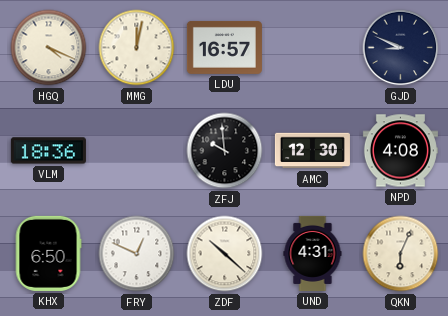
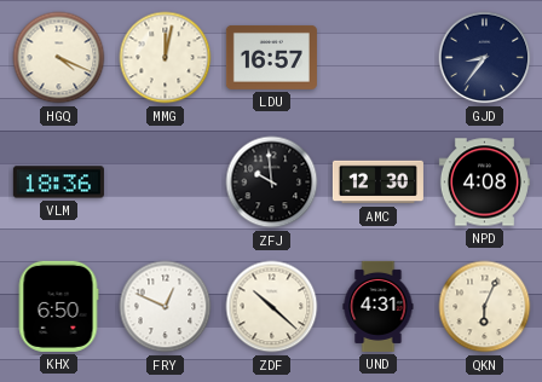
GJD: 8:49 -> 8:36
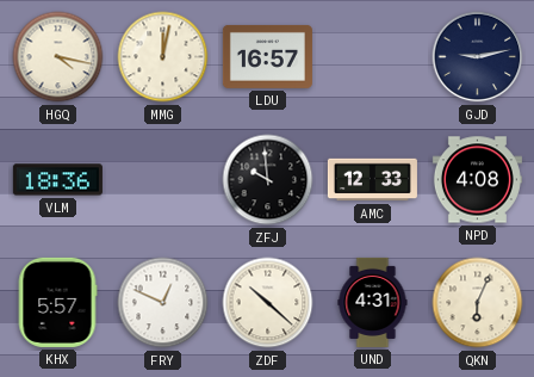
HGQ: 4:19 -> 4:17
GJD: 8:36 -> 9:13
AMC: 12:30 -> 12:33
KHX: 6:50 -> 5:57
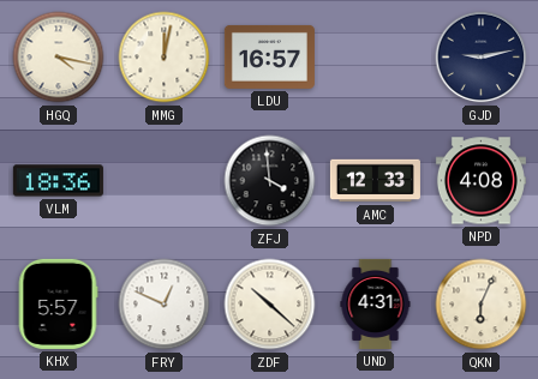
ZFJ: 9:59 -> 3:59
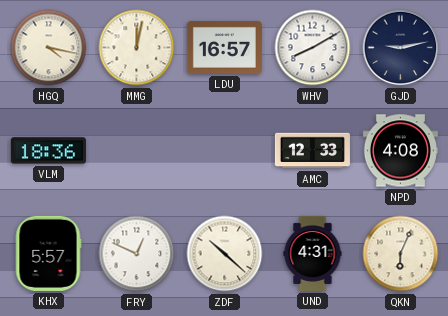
WHV: none -> 8:10
ZFJ: 3:59 -> none
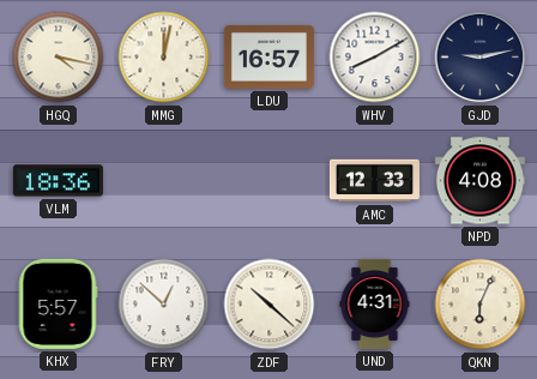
FRY: 12:49 -> 12:52
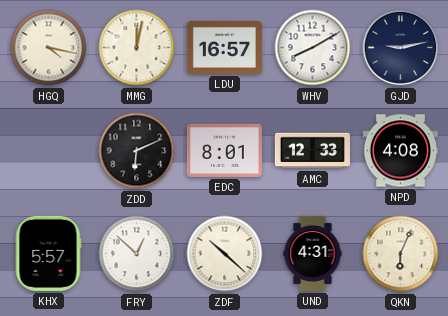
VLM: 18:36 -> none
ZDD: none -> 6:11
EDC: none -> 8:01
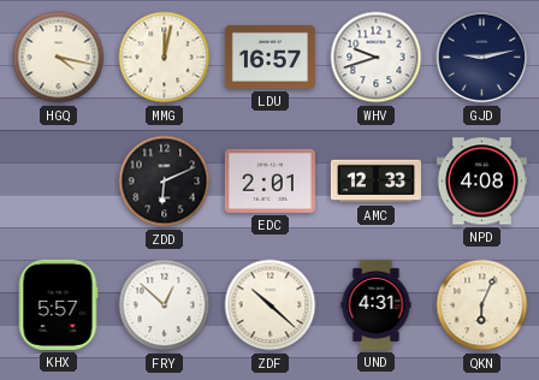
WHV: 8:10 -> 9:42
EDC: 8:01 -> 2:01
